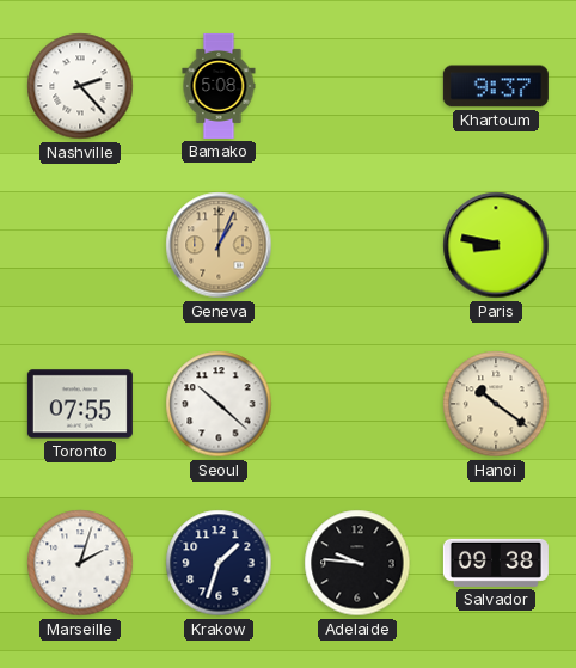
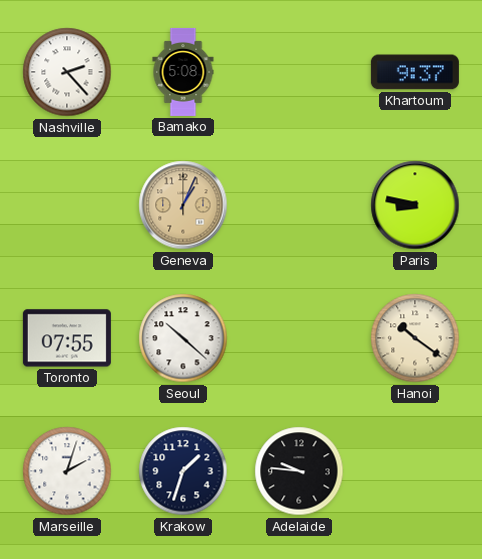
Salvador: 09:38 -> none
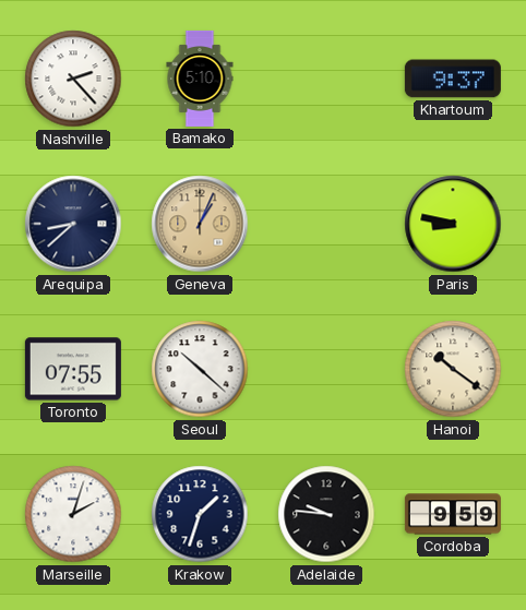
Bamako: 5:08 -> 5:10
Arequipa: none -> 8:38
Cordoba: none -> 9:59
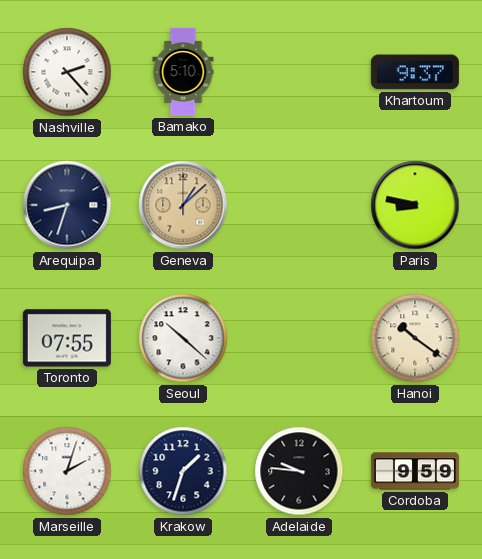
Arequipa: 8:38 -> 8:33
Geneva: 1:04 -> 1:08
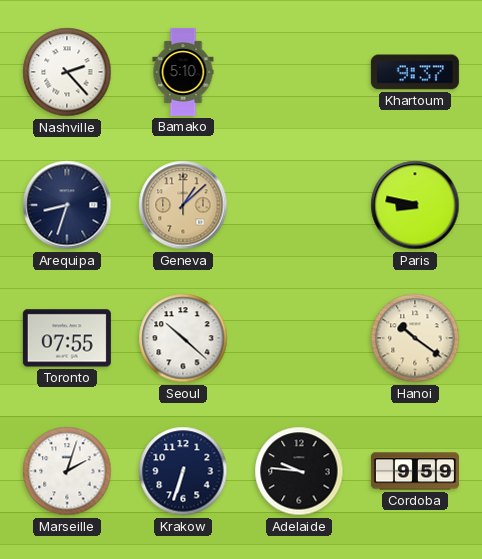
Krakow: 1:33 -> 6:33
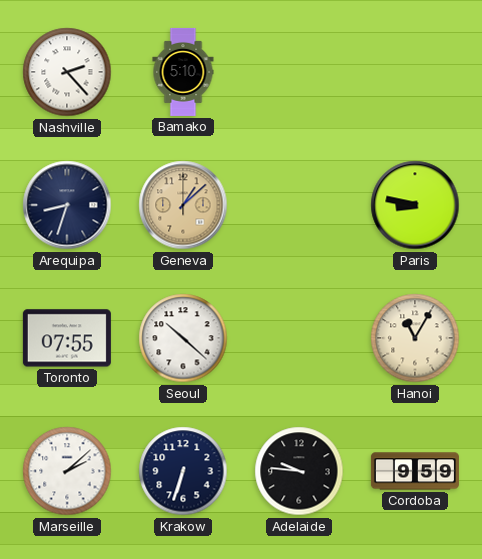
Khartoum: 9:37 -> none
Hanoi: 10:21 -> 11:05
Marseille: 2:03 -> 2:08
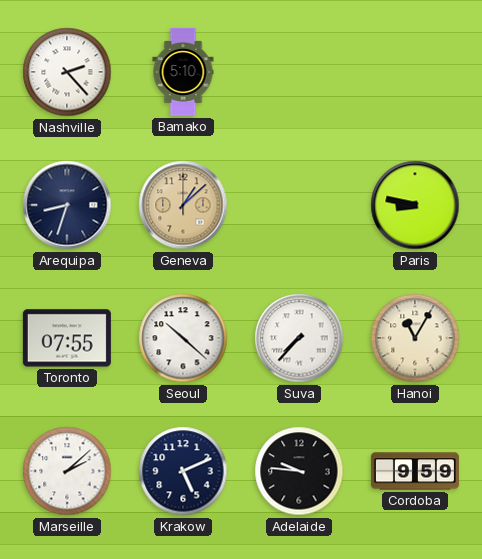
Suva: none -> 7:37
Krakow: 6:33 -> 5:11
